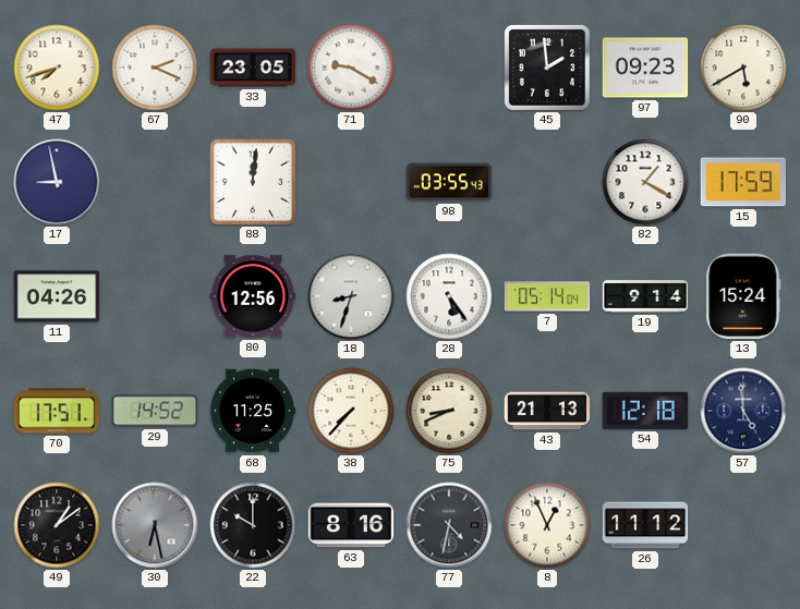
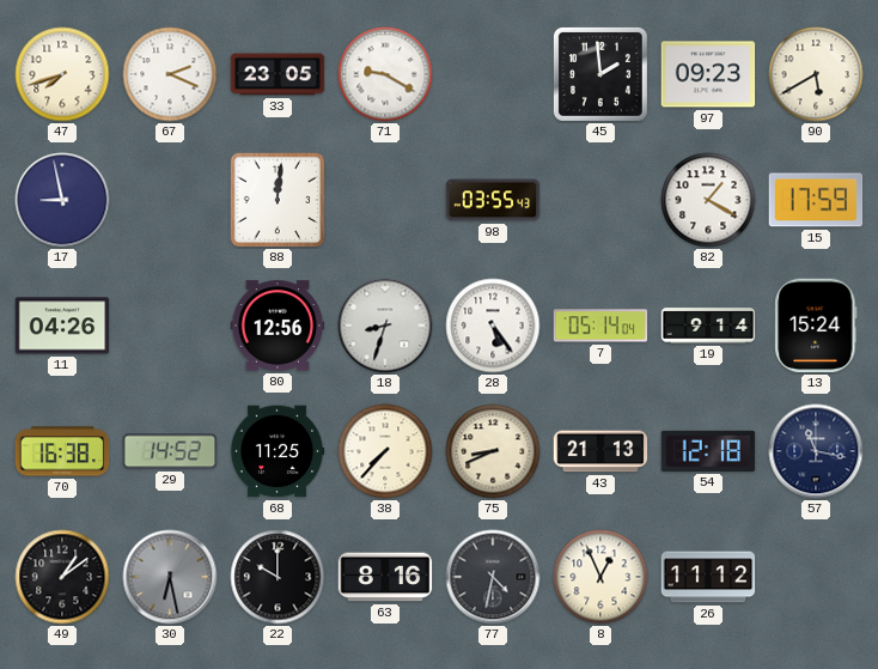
70: 17:51 -> 16:38
57: 4:59 -> 11:17
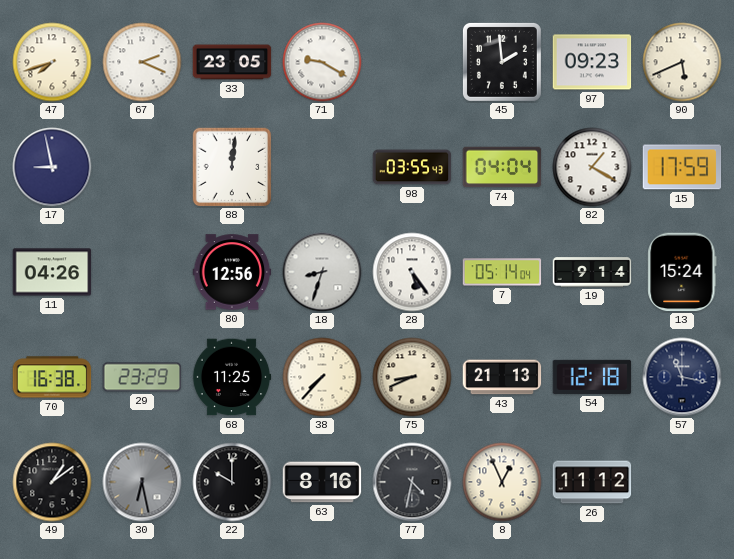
90: 5:40 -> 5:41
74: none -> 04:04
29: 14:52 -> 23:29
